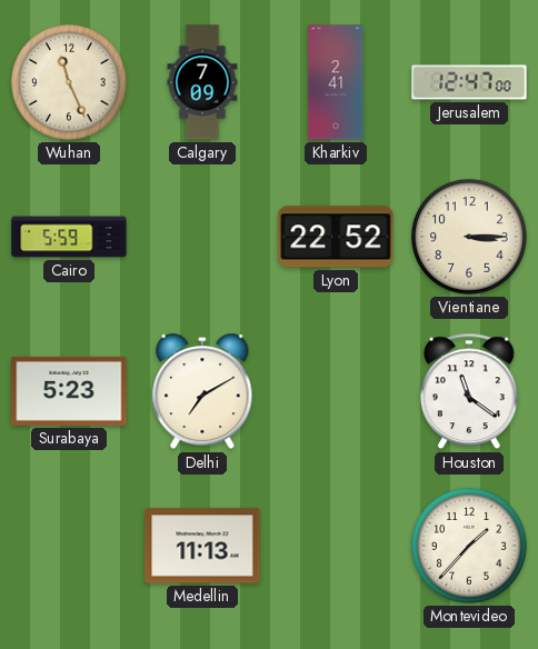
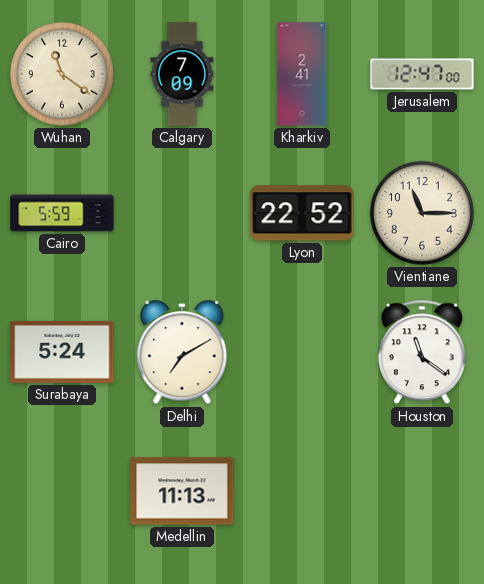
Wuhan: 11:26 -> 11:21
Vientiane: 3:15 -> 11:15
Surabaya: 5:23 -> 5:24
Montevideo: 1:37 -> none
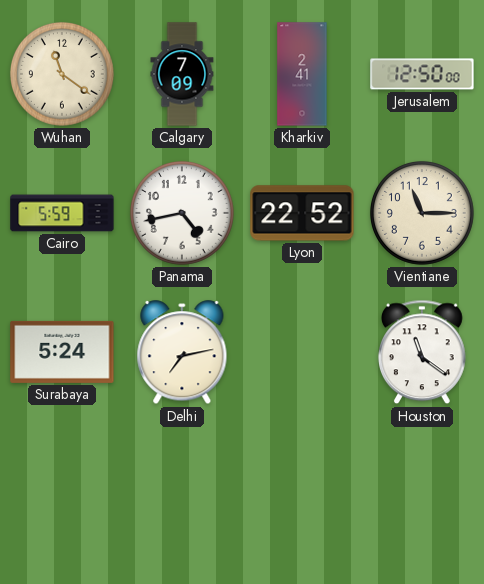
Jerusalem: 12:47 -> 12:50
Panama: none -> 4:43
Delhi: 7:10 -> 7:13
Medellin: 11:13 -> none
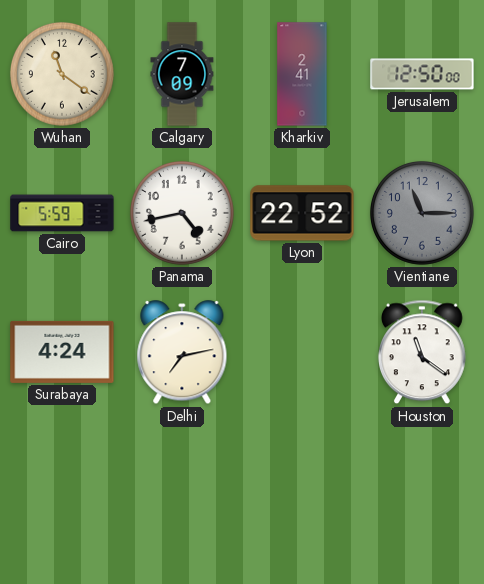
Vientiane dial: cream -> grey
Surabaya: 5:24 -> 4:24
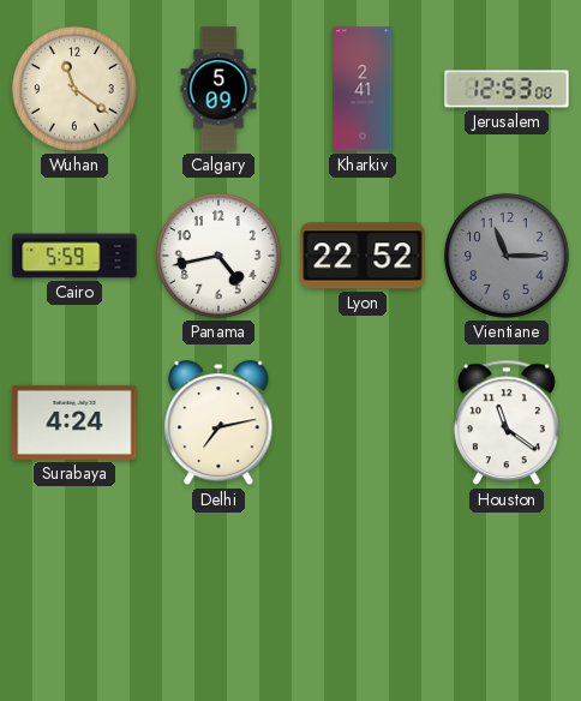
Calgary: 7:09 -> 5:09
Jerusalem: 12:50 -> 12:53
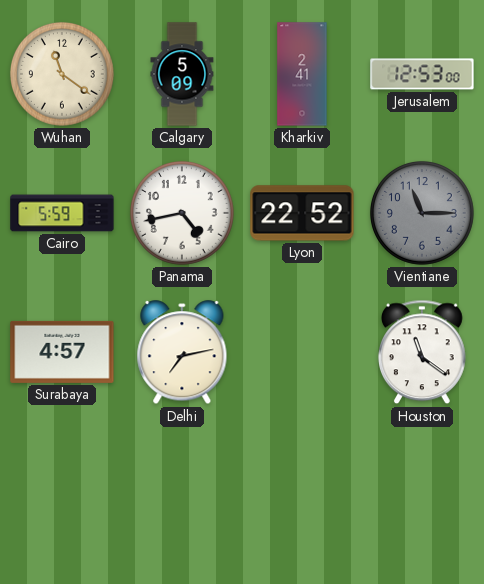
Surabaya: 4:24 -> 4:57
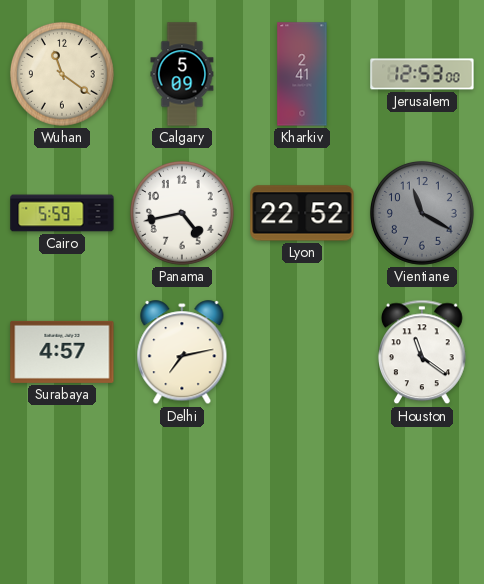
Vientiane: 11:15 -> 11:20
